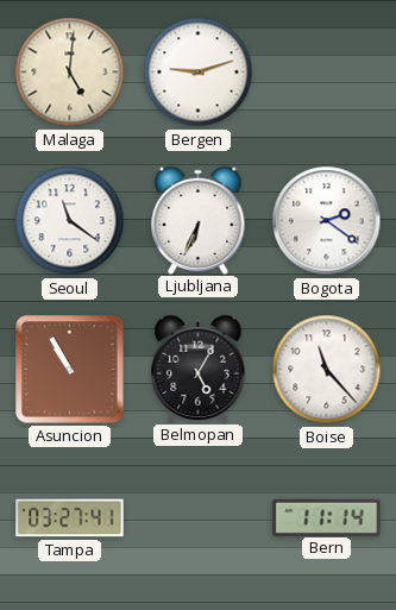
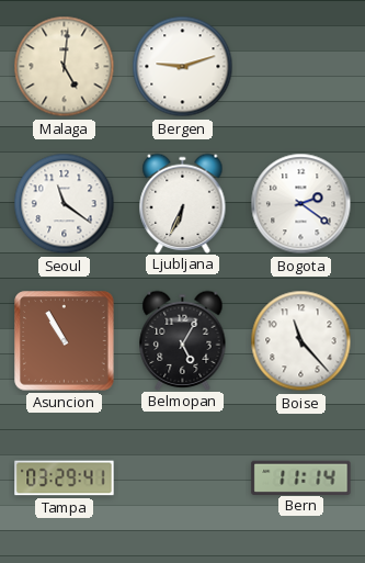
Tampa: 03:27 -> 03:29
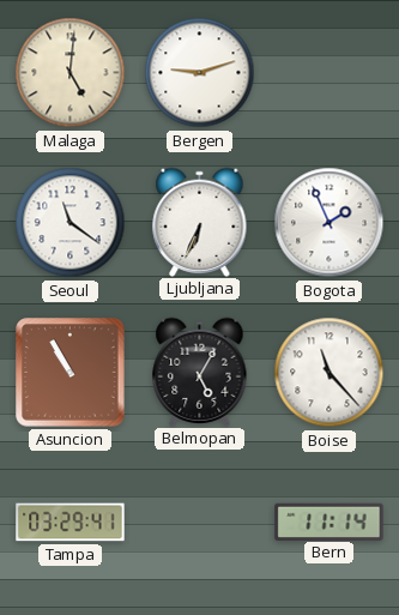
Bogota: 2:21 -> 1:56
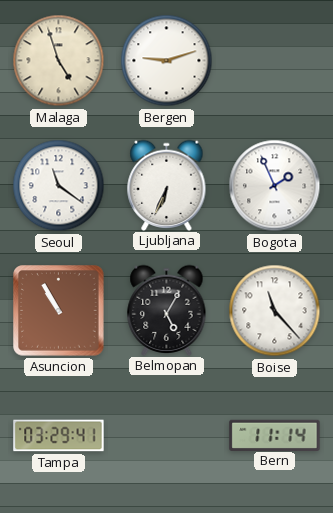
Malaga: 5:01 -> 4:57
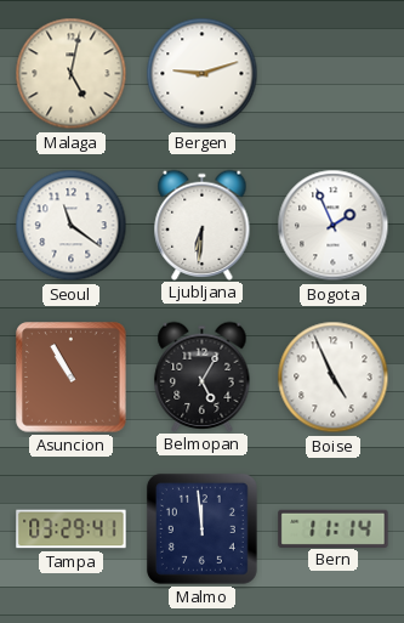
Malaga: 4:57 -> 5:02
Ljubljana: 6:34 -> 6:31
Boise: 11:23 -> 4:56
Malmo: none -> 11:59
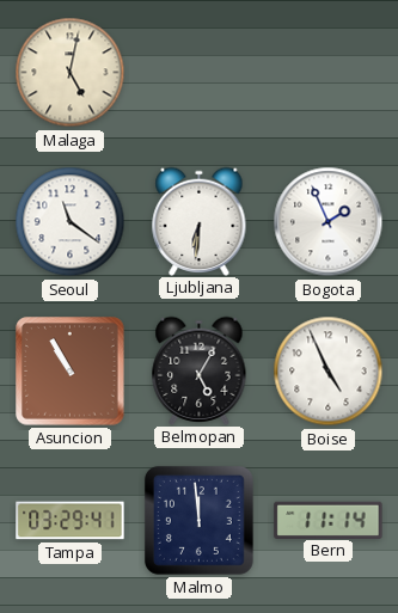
Bergen: 9:12 -> none
